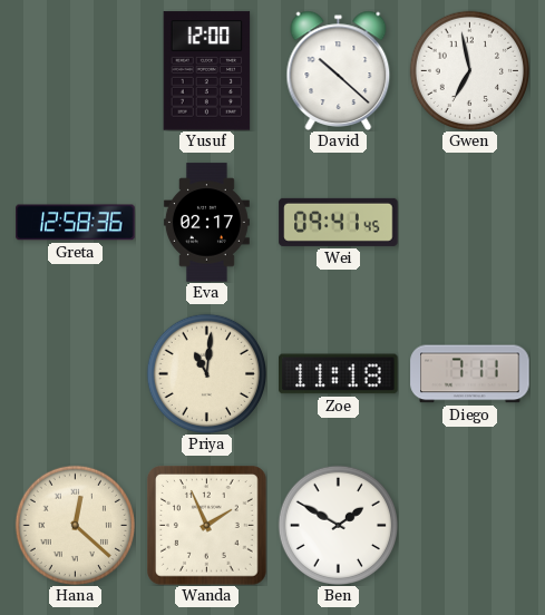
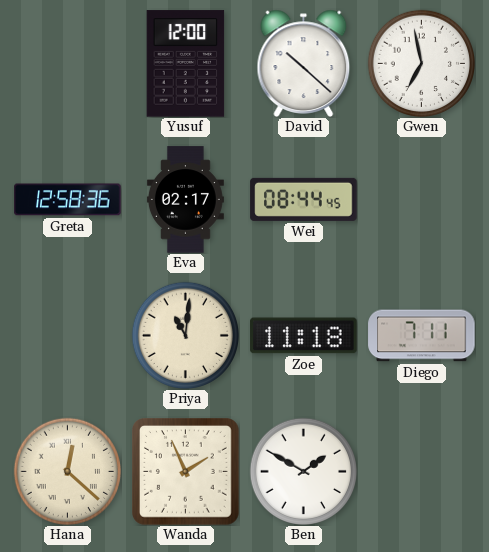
Wei: 09:41 -> 08:44
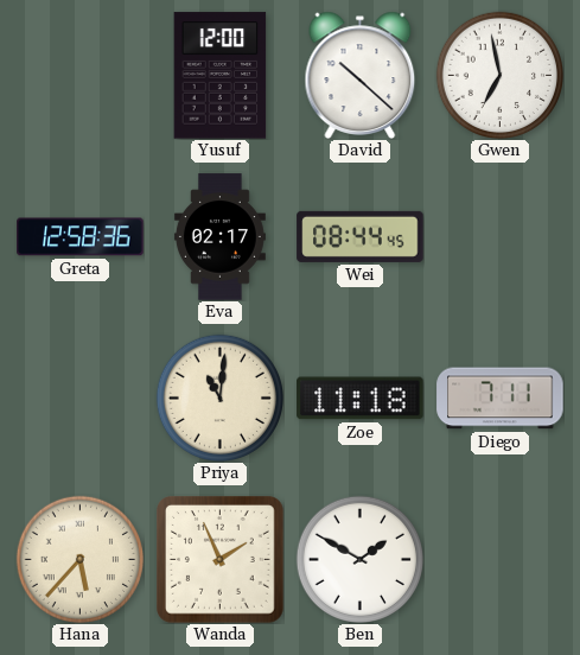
Hana: 12:22 -> 5:37
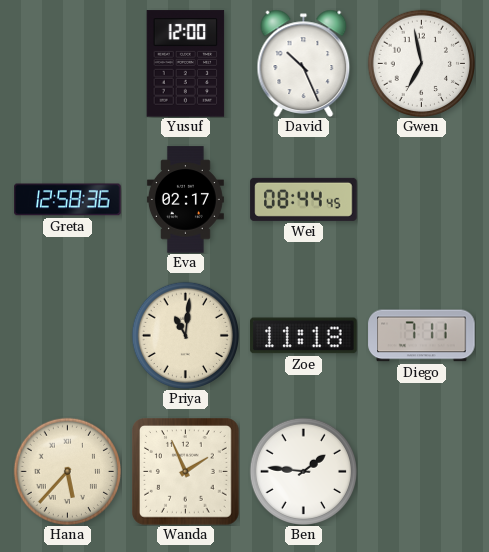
David: 10:22 -> 10:26
Ben: 1:50 -> 1:46
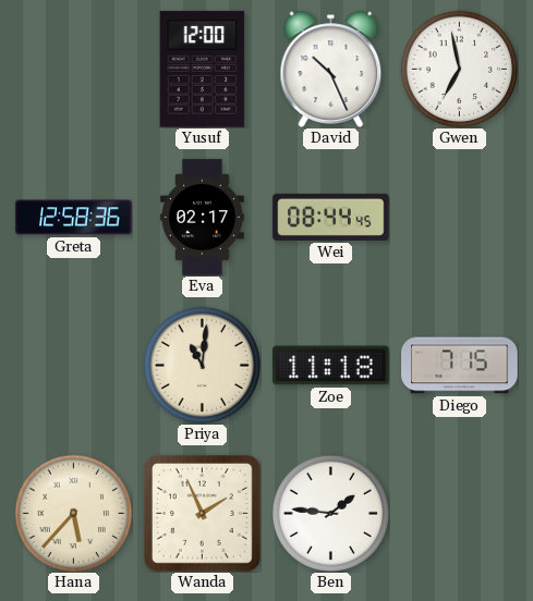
Diego: 7:11 -> 7:15
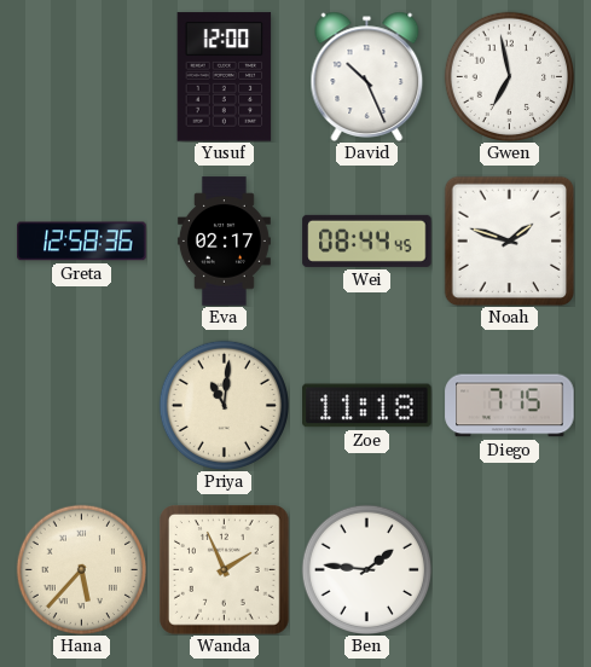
Noah: none -> 1:48
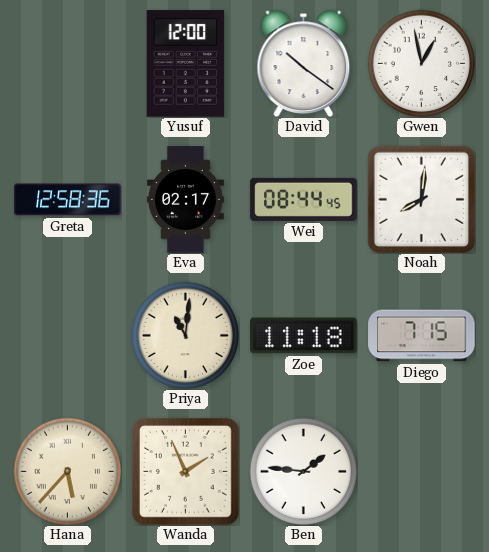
David: 10:26 -> 10:21
Gwen: 6:58 -> 12:58
Noah: 1:48 -> 8:01
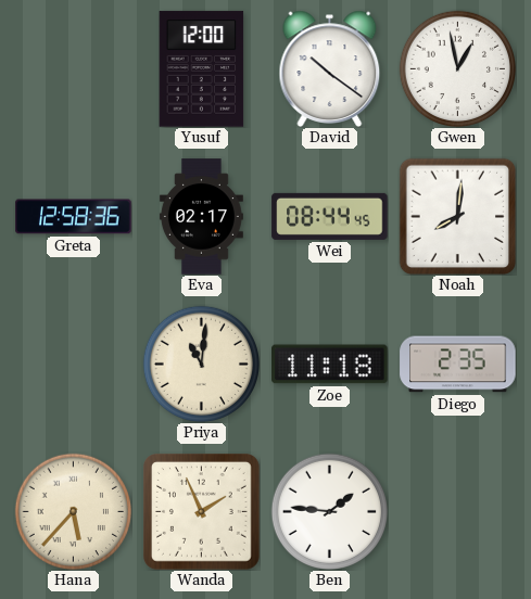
Diego: 7:15 -> 2:35
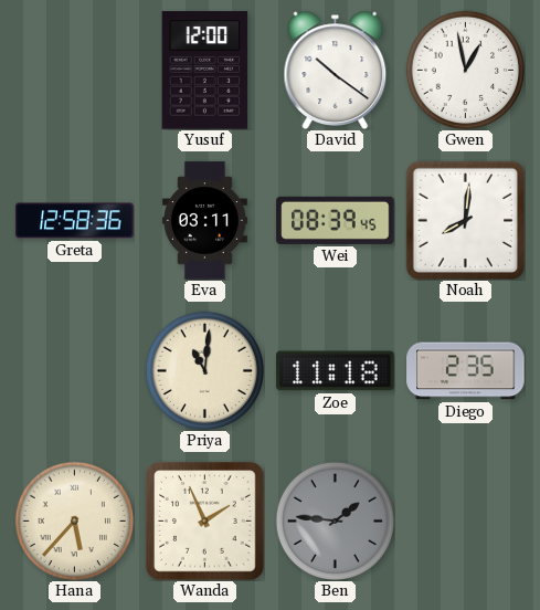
Eva: 02:17 -> 03:11
Wei: 08:44 -> 08:39
Ben dial: white -> grey
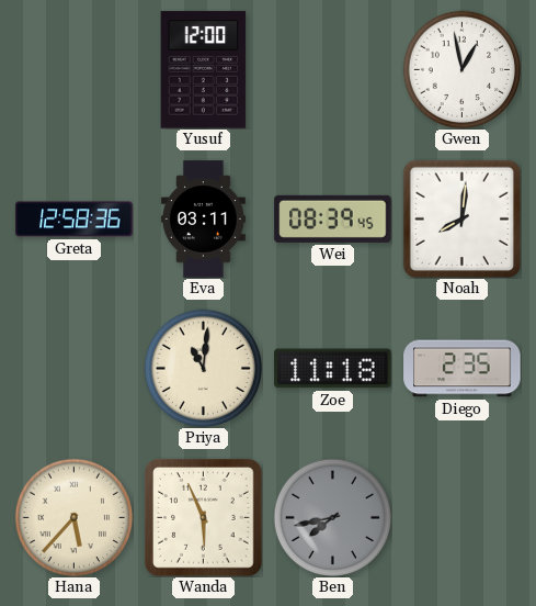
David: 10:21 -> none
Wanda: 1:56 -> 5:56
Ben: 1:46 -> 7:43
